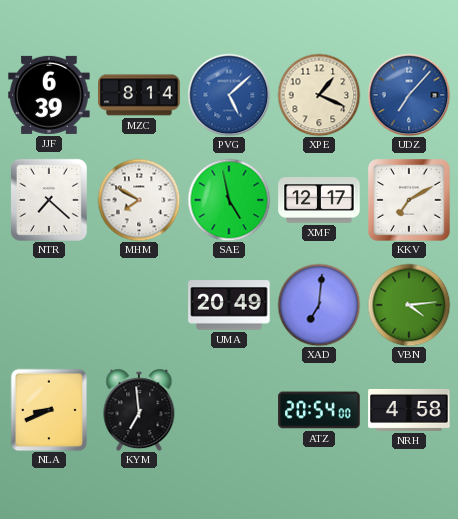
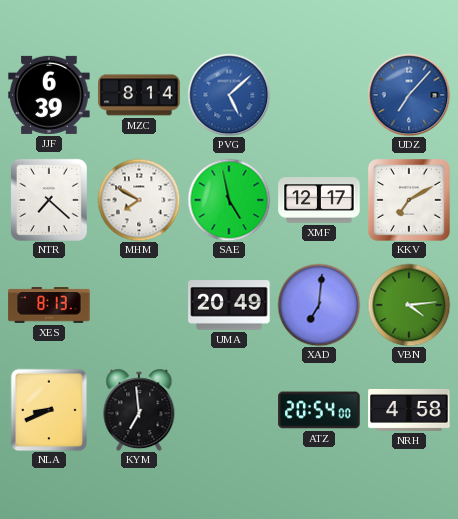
XPE: 1:19 -> none
XES: none -> 8:13
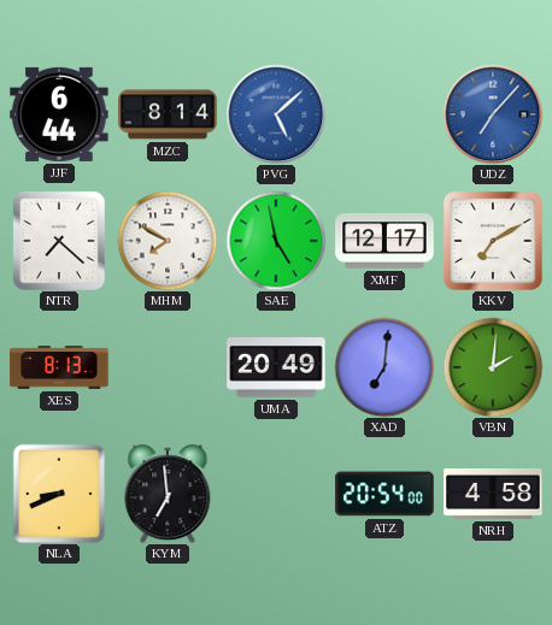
JJF: 6:39 -> 6:44
VBN: 4:14 -> 2:01
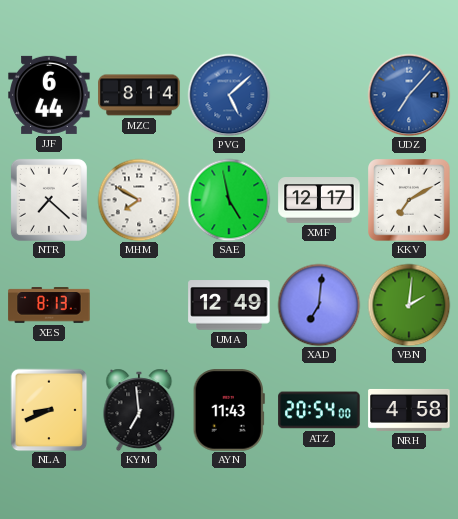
UMA: 20:49 -> 12:49
AYN: none -> 11:43
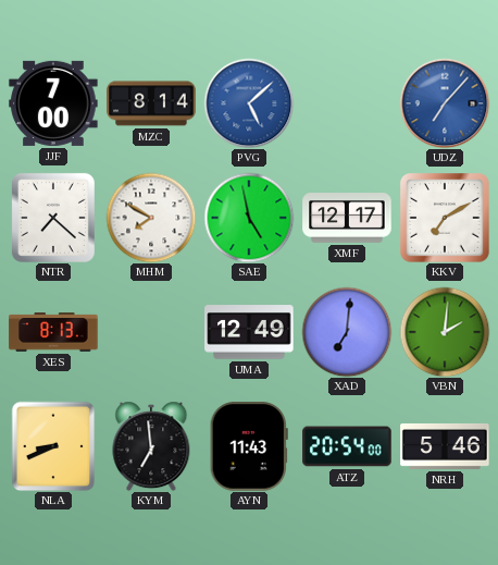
JJF: 6:44 -> 7:00
NRH: 4:58 -> 5:46
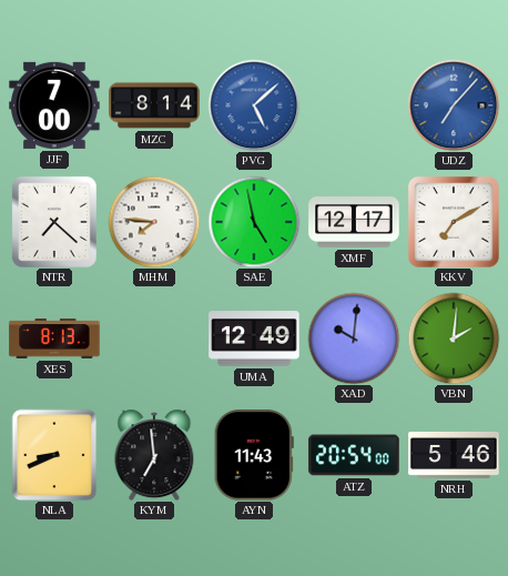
MHM: 7:50 -> 7:46
XAD: 7:01 -> 10:01
